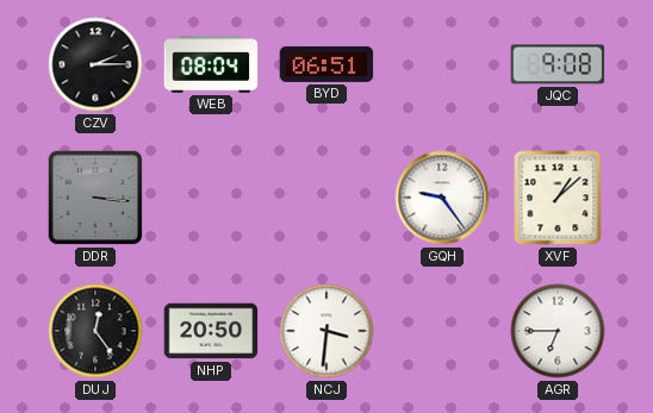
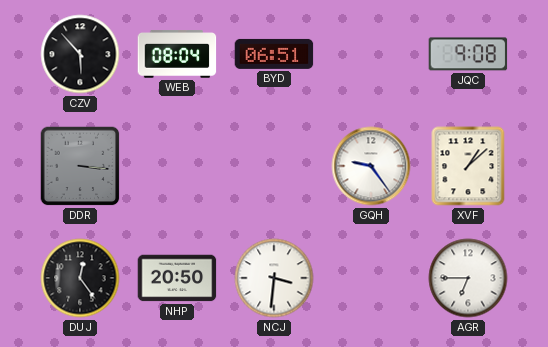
CZV: 2:15 -> 5:53
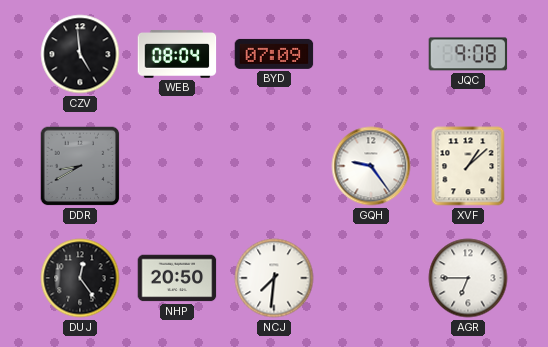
CZV: 5:53 -> 4:59
BYD: 06:51 -> 07:09
DDR: 3:16 -> 8:40
NCJ: 3:31 -> 7:31
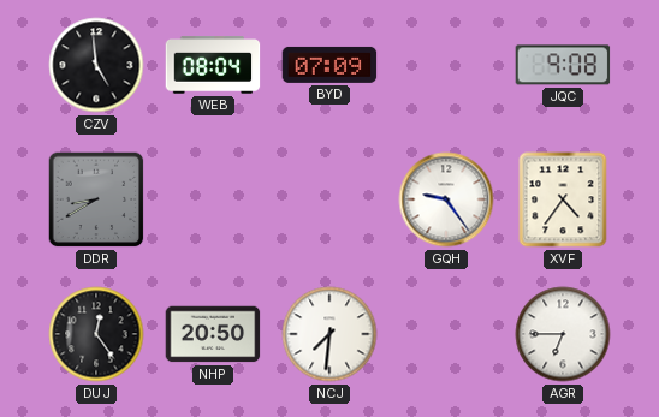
XVF: 1:08 -> 4:36
